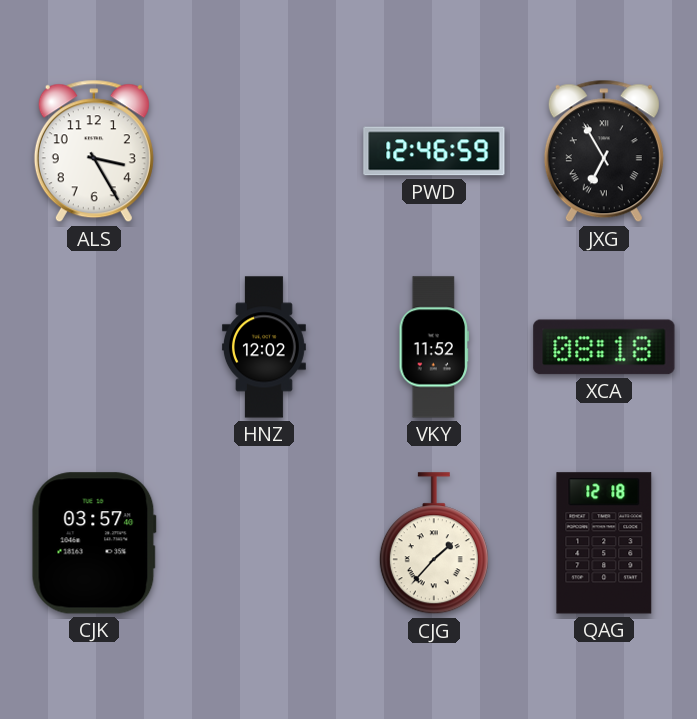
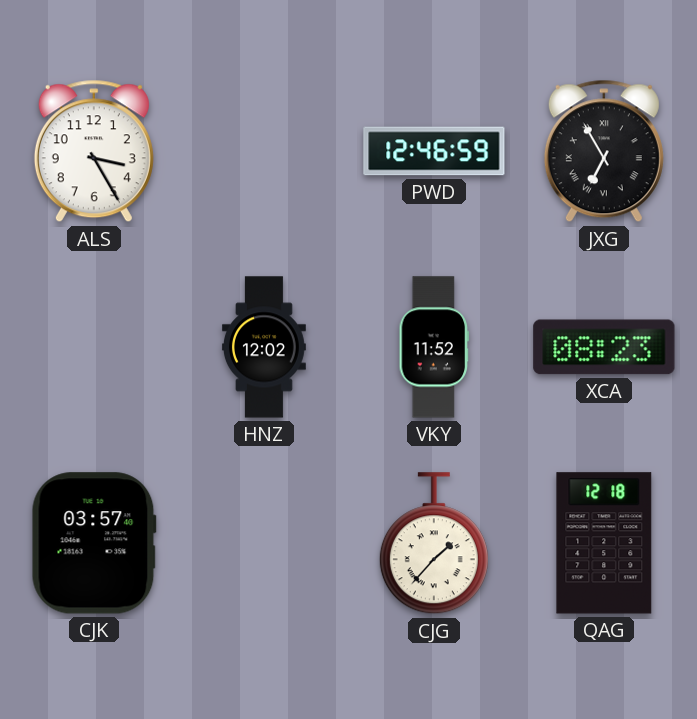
XCA: 08:18 -> 08:23
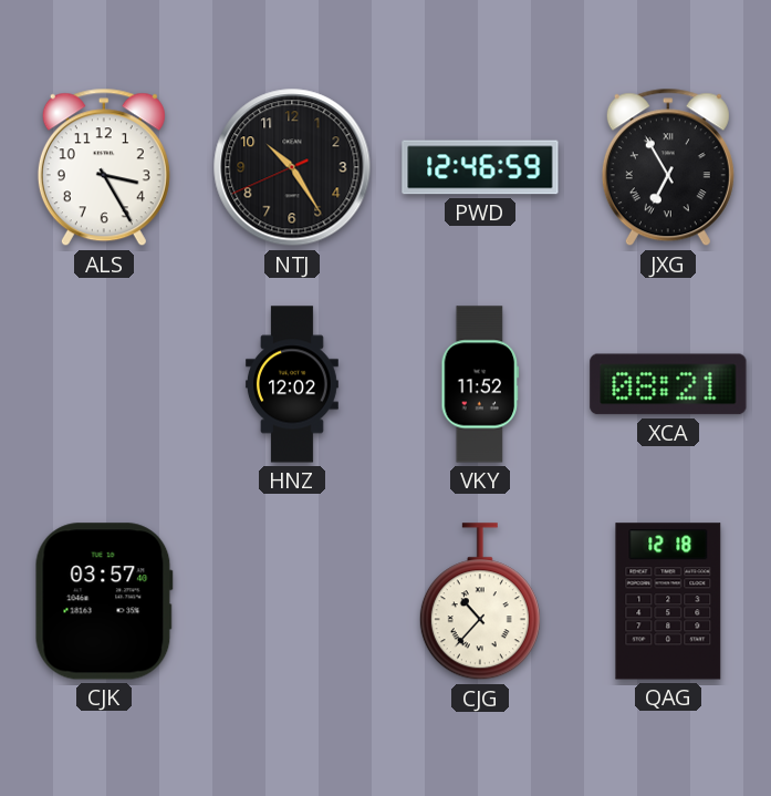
NTJ: none -> 10:24
XCA: 08:23 -> 08:21
CJG: 1:37 -> 10:37
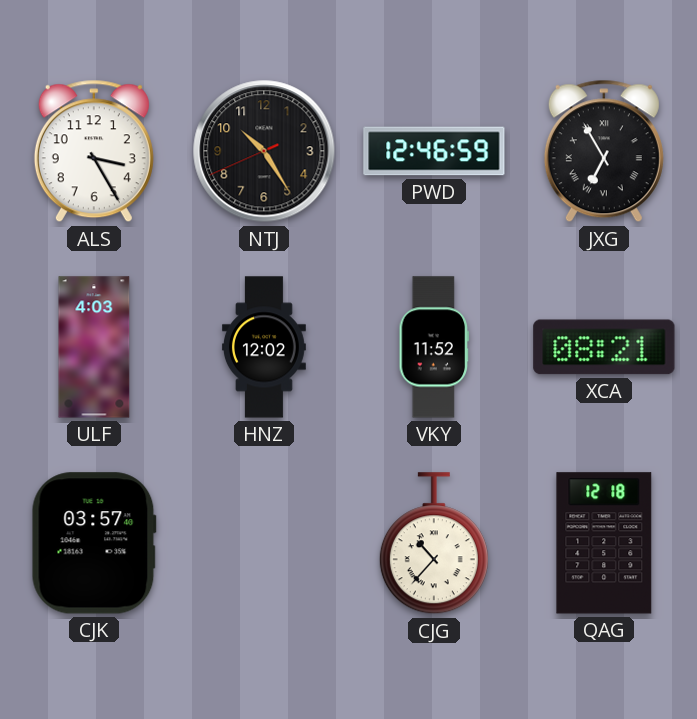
ULF: none -> 4:03
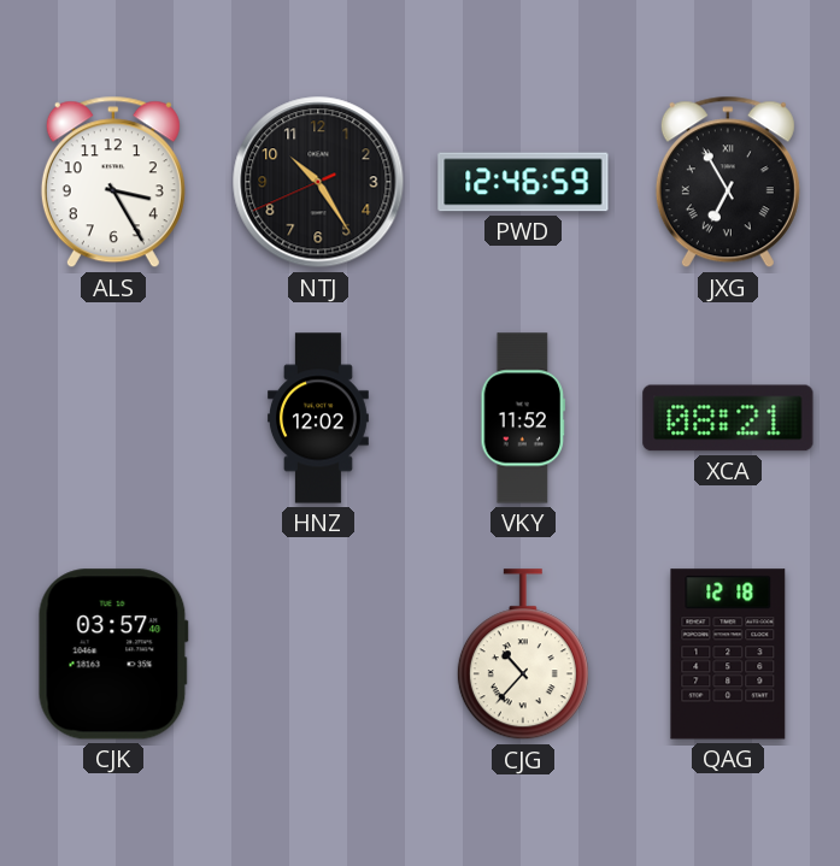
ULF: 4:03 -> none
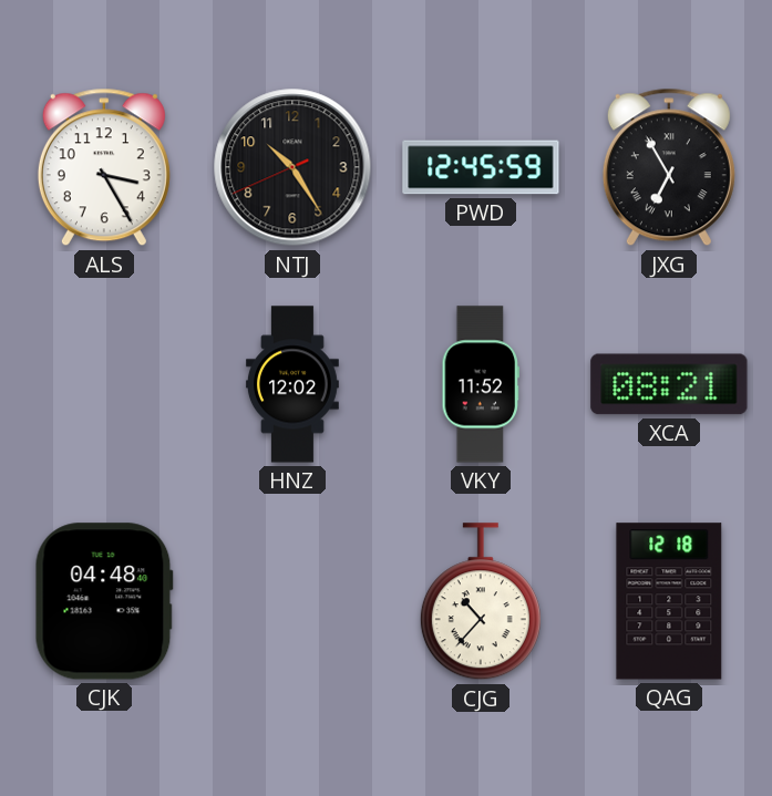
PWD: 12:46 -> 12:45
CJK: 03:57 -> 04:48
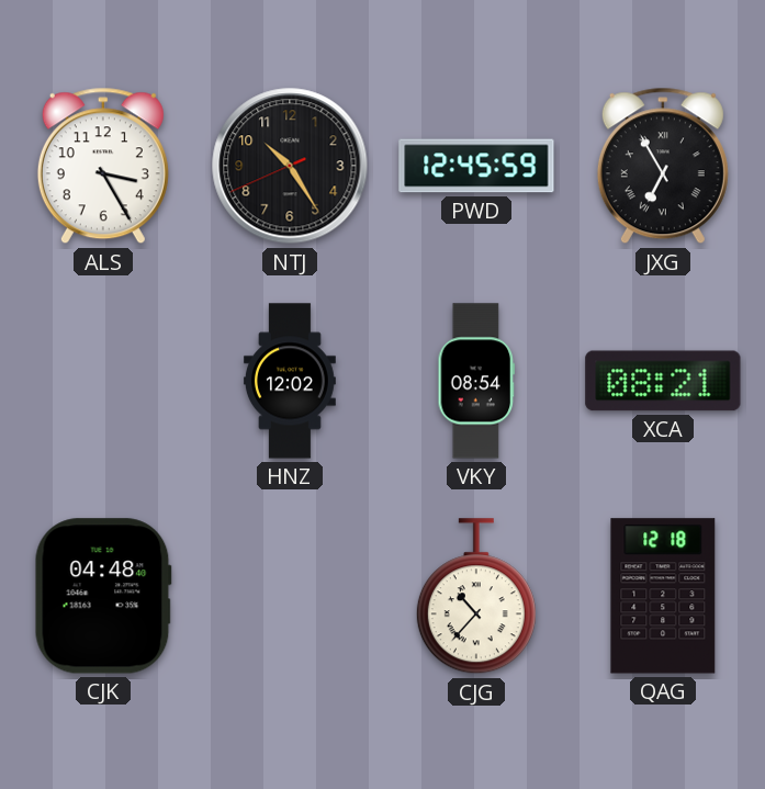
VKY: 11:52 -> 08:54
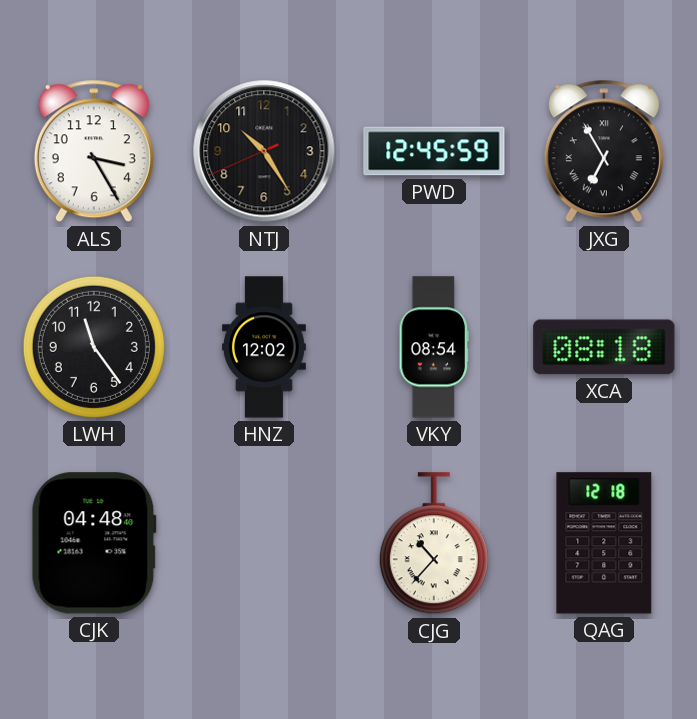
LWH: none -> 11:24
XCA: 08:21 -> 08:18
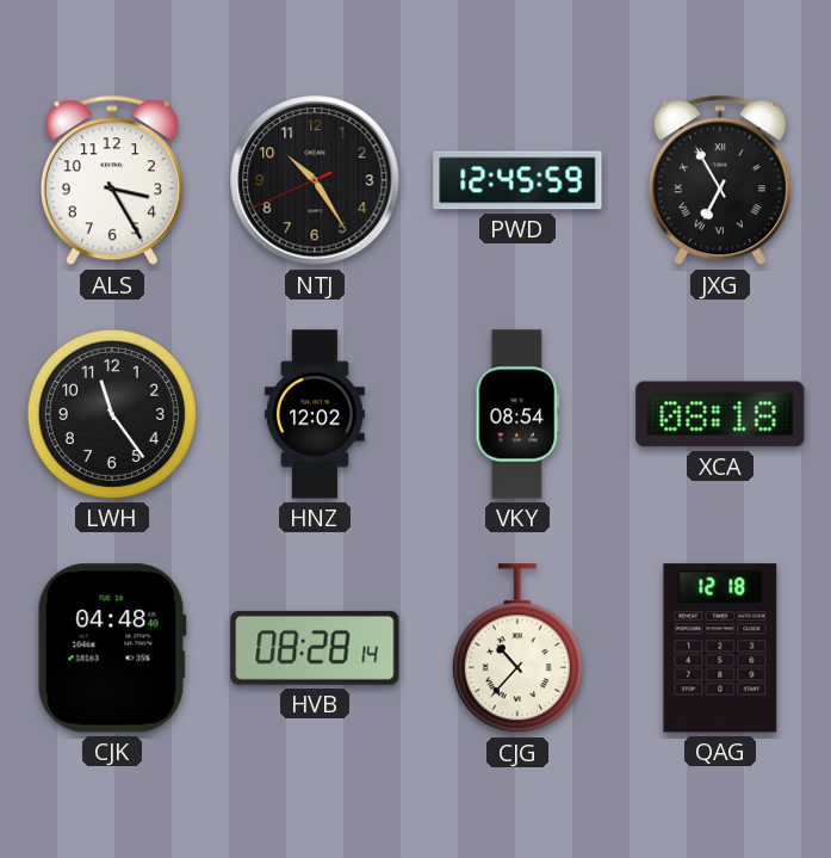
HVB: none -> 08:28
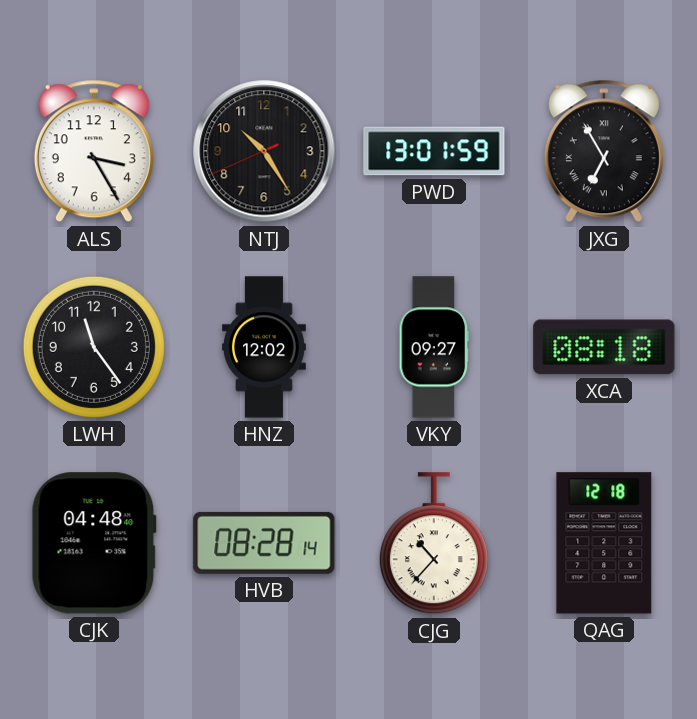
PWD: 12:45 -> 13:01
VKY: 08:54 -> 09:27
